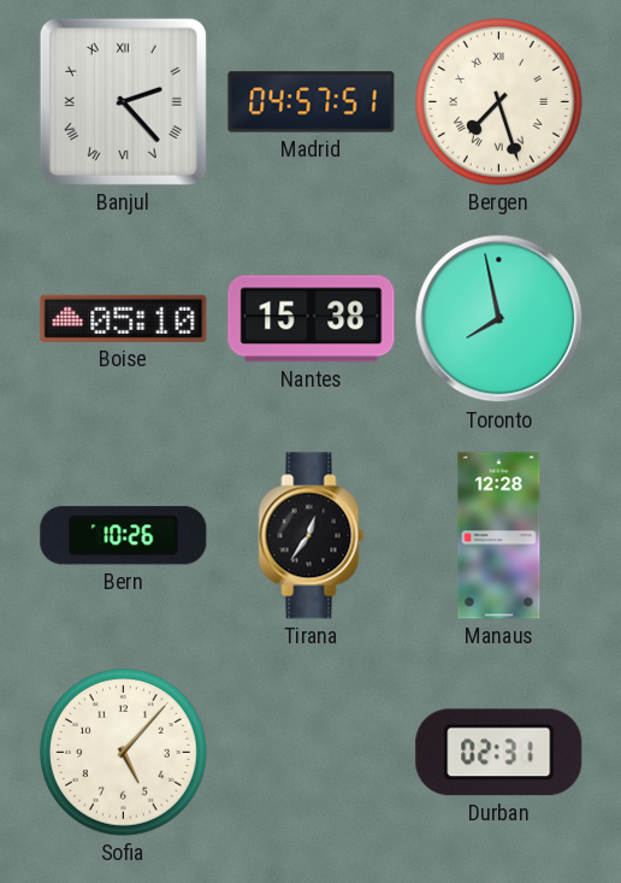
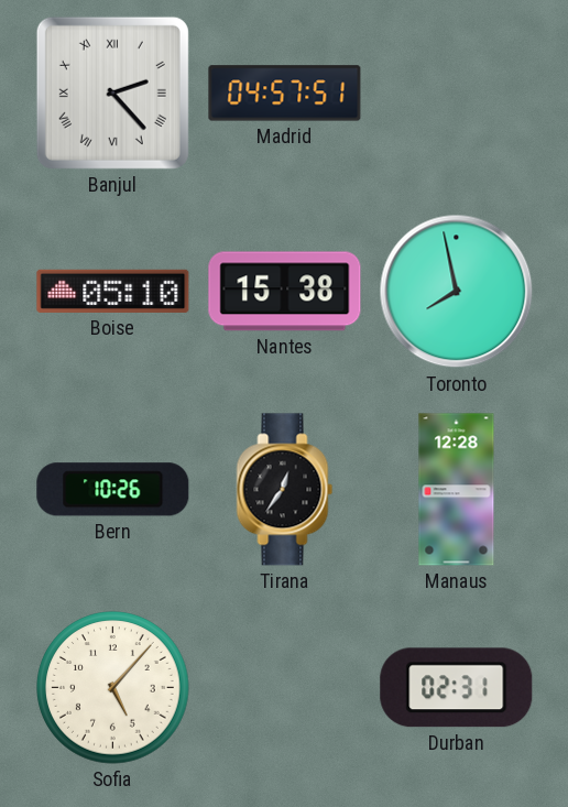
Bergen: 7:27 -> none
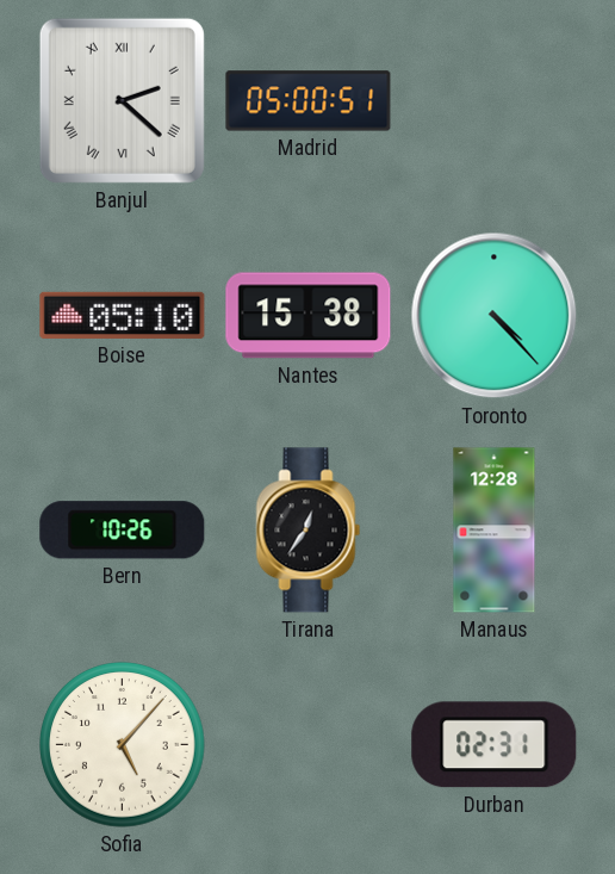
Banjul: 2:23 -> 2:22
Madrid: 04:57 -> 05:00
Toronto: 7:58 -> 4:23
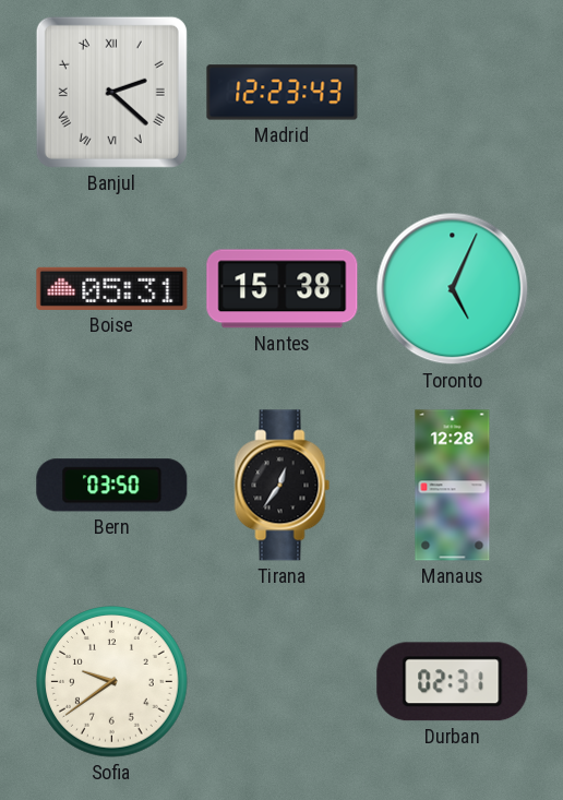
Madrid: 05:00 -> 12:23
Boise: 05:10 -> 05:31
Toronto: 4:23 -> 5:04
Bern: 10:26 -> 03:50
Sofia: 5:07 -> 9:39
